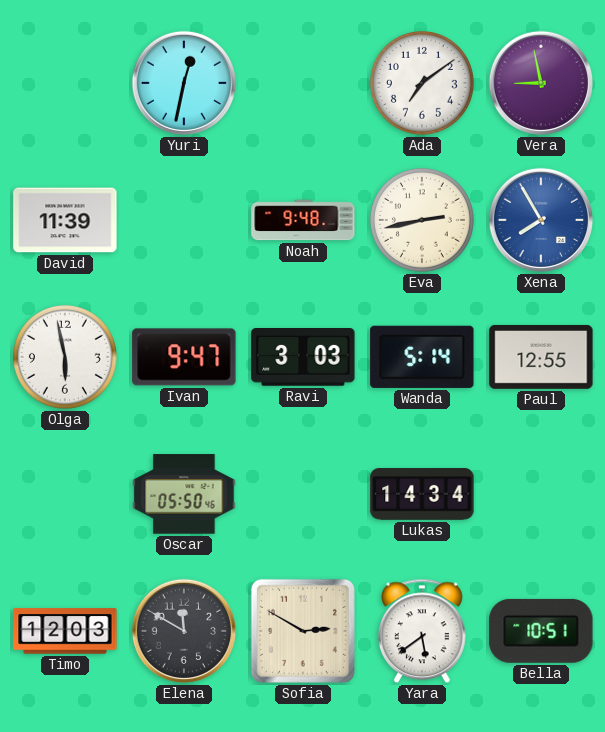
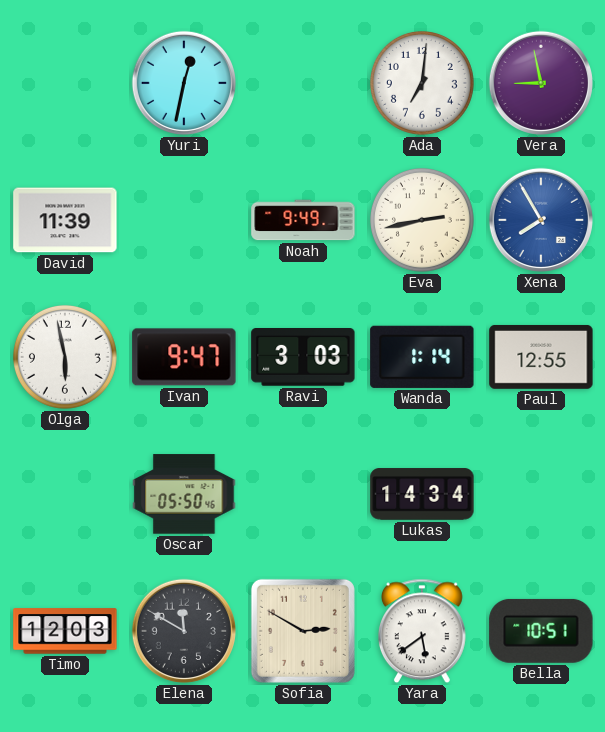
Ada: 7:09 -> 7:01
Noah: 9:48 -> 9:49
Wanda: 5:14 -> 1:14
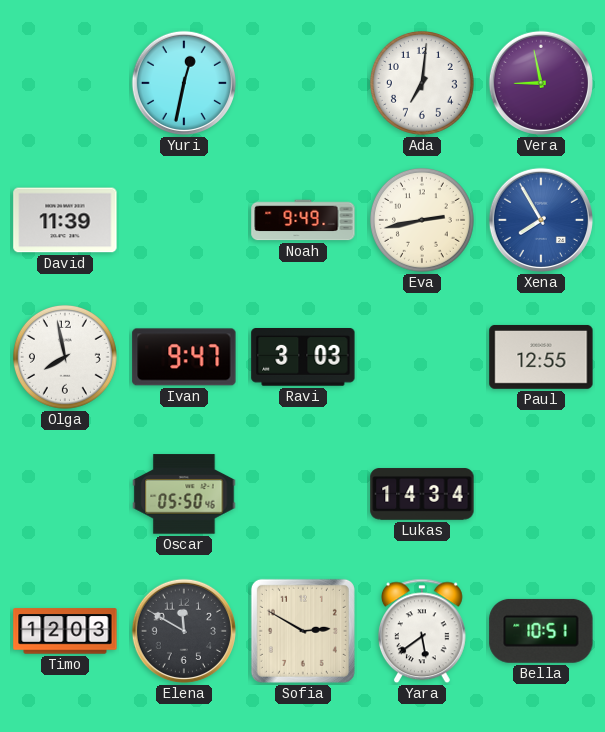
Olga: 5:58 -> 7:58
Wanda: 1:14 -> none
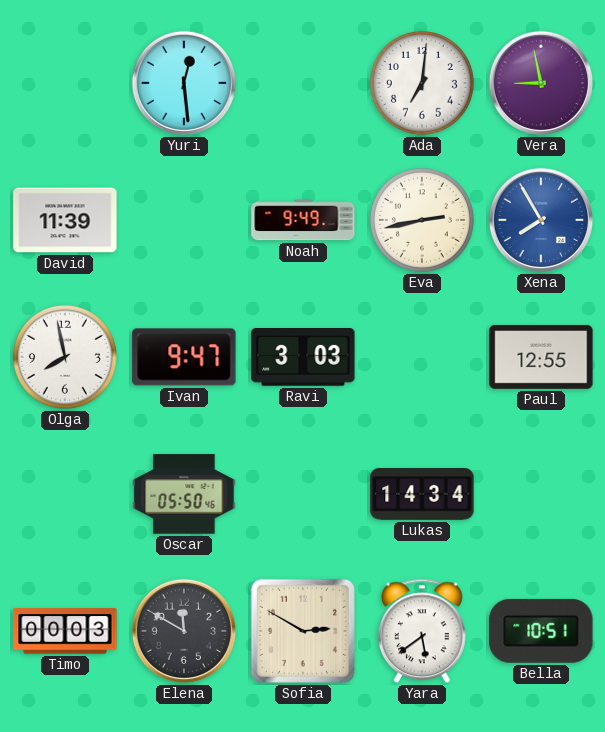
Yuri: 12:32 -> 12:29
Timo: 12:03 -> 00:03
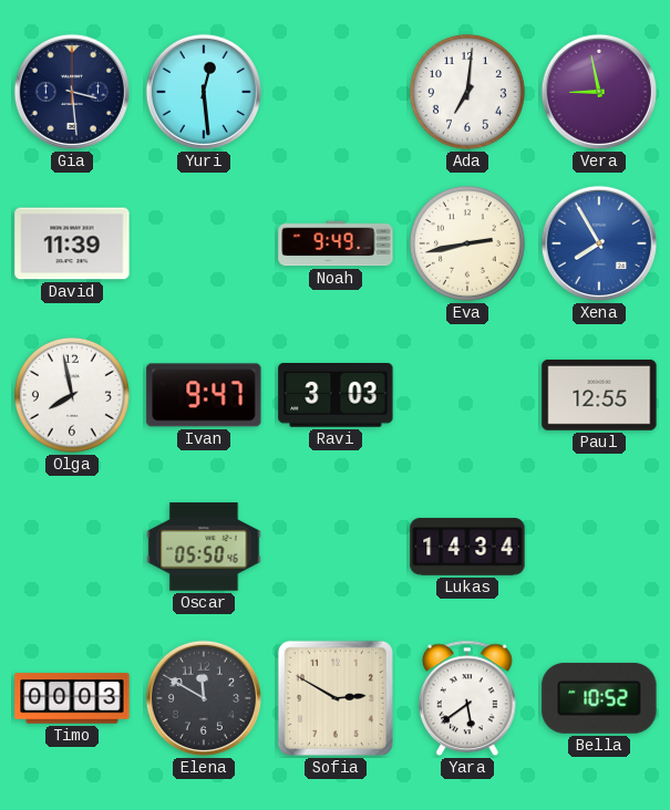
Gia: none -> 3:29
Bella: 10:51 -> 10:52
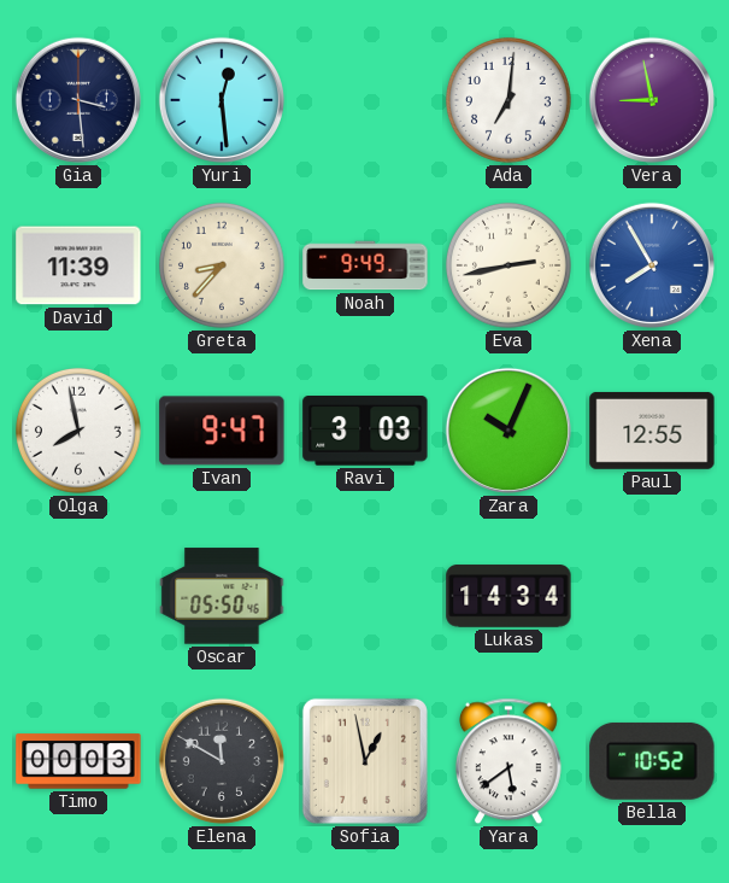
Greta: none -> 8:37
Zara: none -> 10:04
Sofia: 2:50 -> 12:58
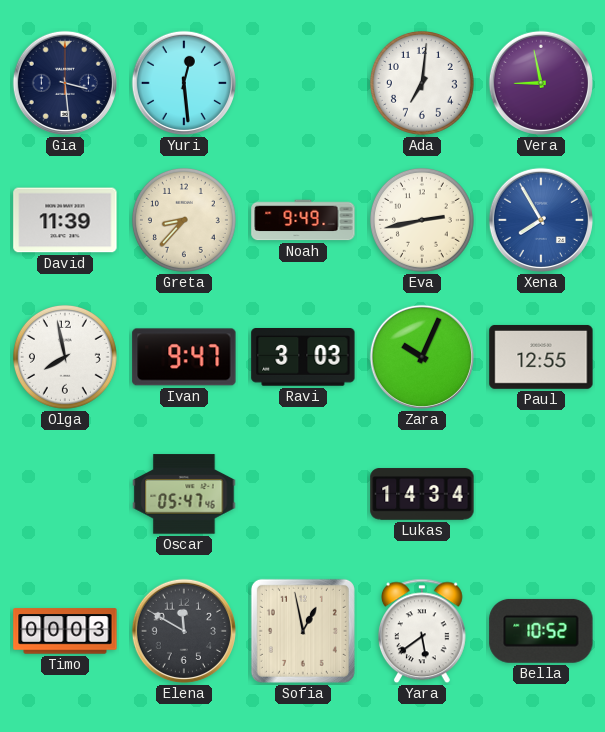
Oscar: 05:50 -> 05:47
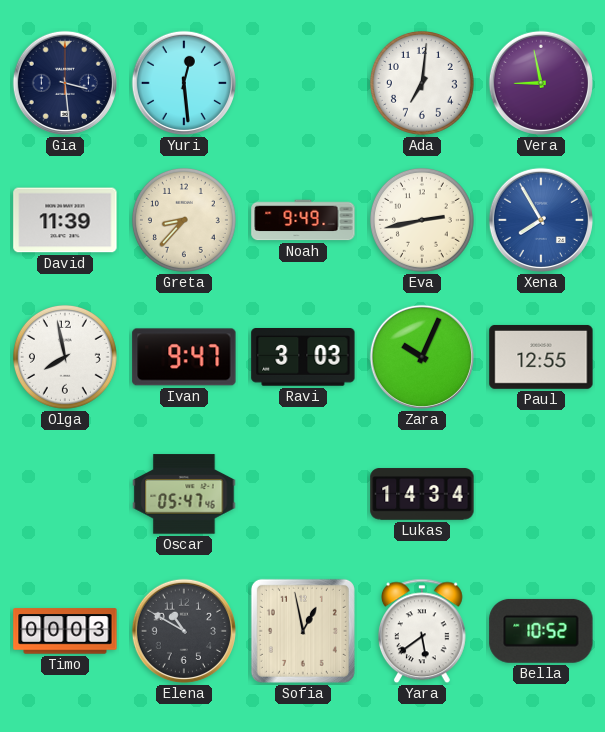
Elena: 11:50 -> 10:50
